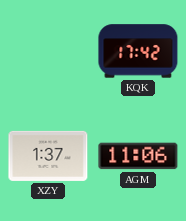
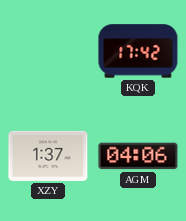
AGM: 11:06 -> 04:06
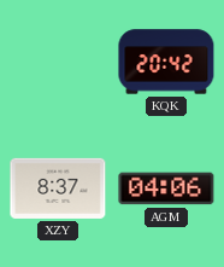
KQK: 17:42 -> 20:42
XZY: 1:37 -> 8:37
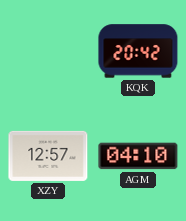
XZY: 8:37 -> 12:57
AGM: 04:06 -> 04:10
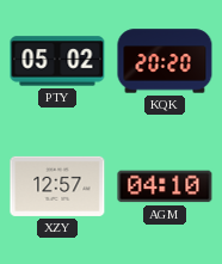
PTY: none -> 05:02
KQK: 20:42 -> 20:20
